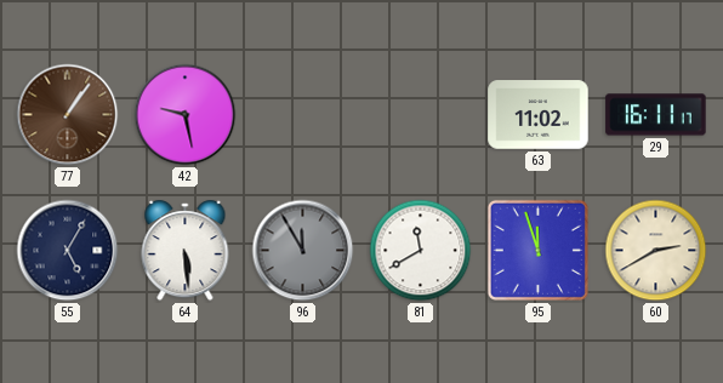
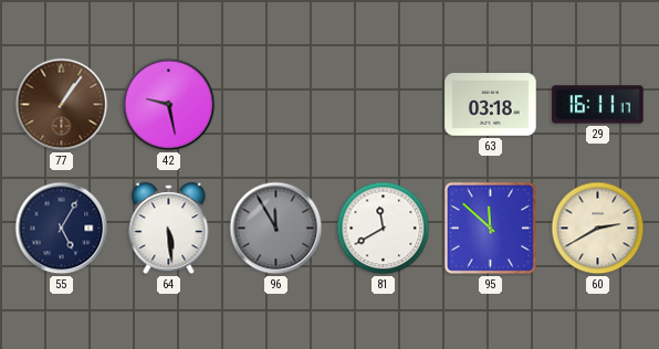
63: 11:02 -> 03:18
95: 11:57 -> 11:52
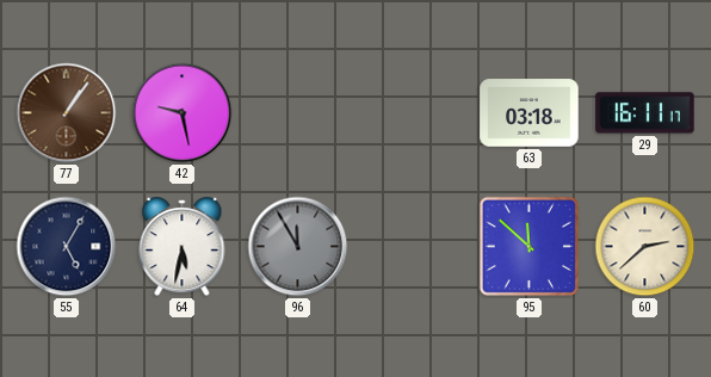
64: 5:29 -> 5:32
81: 11:40 -> none
60: 2:40 -> 2:38
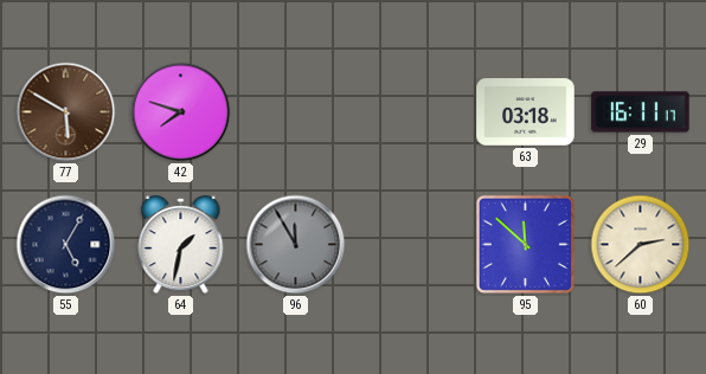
77: 1:06 -> 5:50
42: 9:28 -> 7:48
64: 5:32 -> 1:32
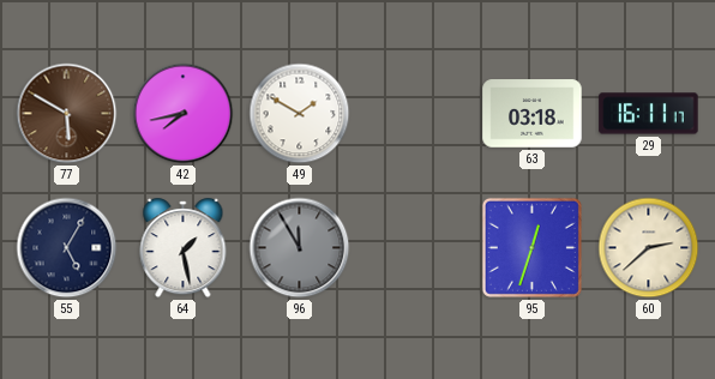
42: 7:48 -> 7:43
49: none -> 1:50
64: 1:32 -> 1:28
95: 11:52 -> 12:33
